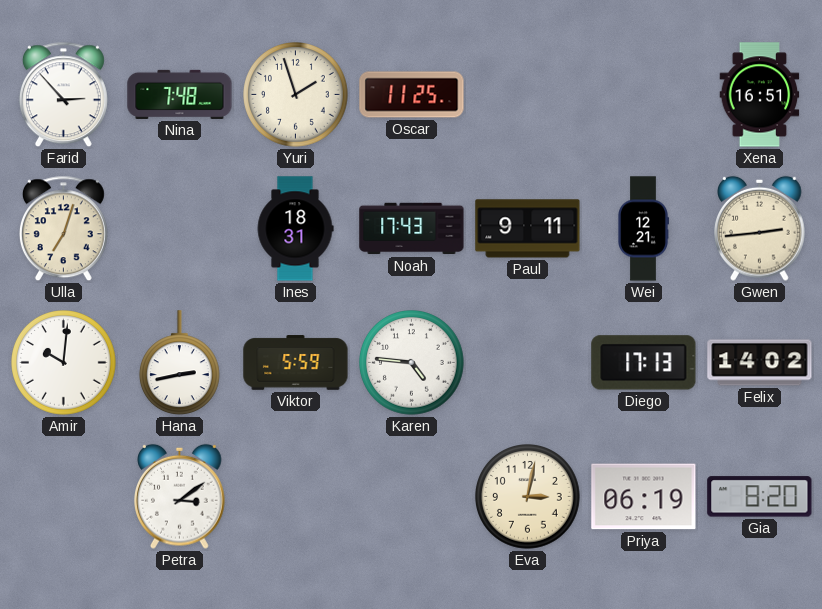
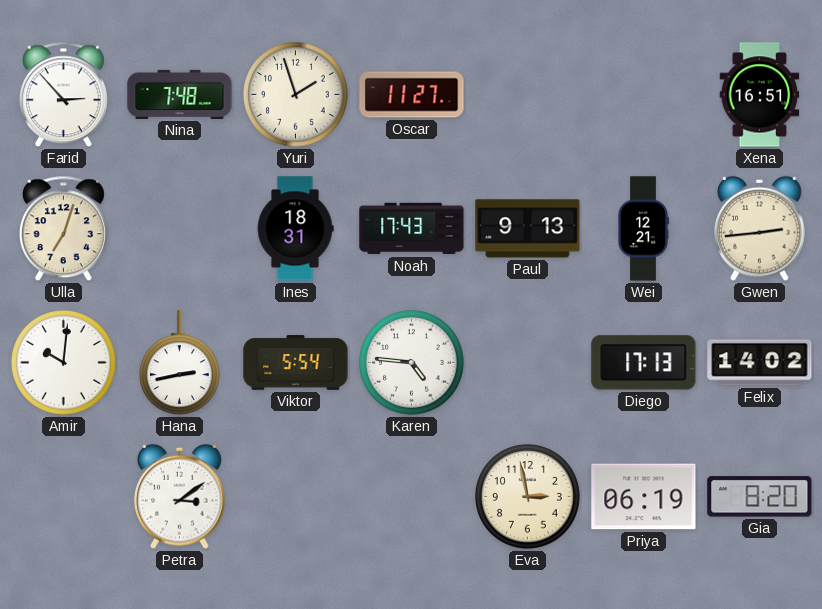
Oscar: 11:25 -> 11:27
Paul: 9:11 -> 9:13
Viktor: 5:59 -> 5:54
Eva: 3:02 -> 2:58
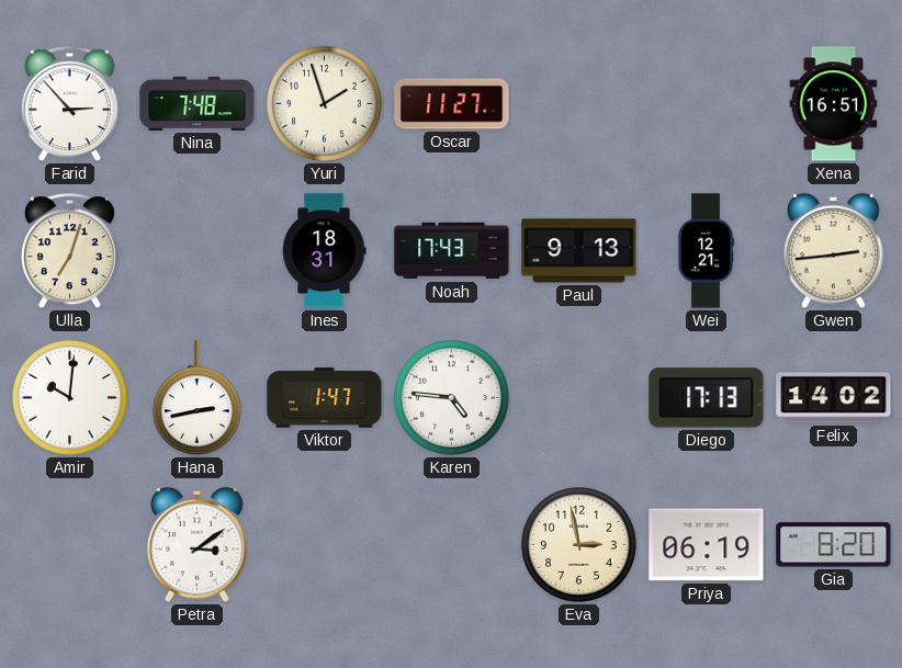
Viktor: 5:54 -> 1:47
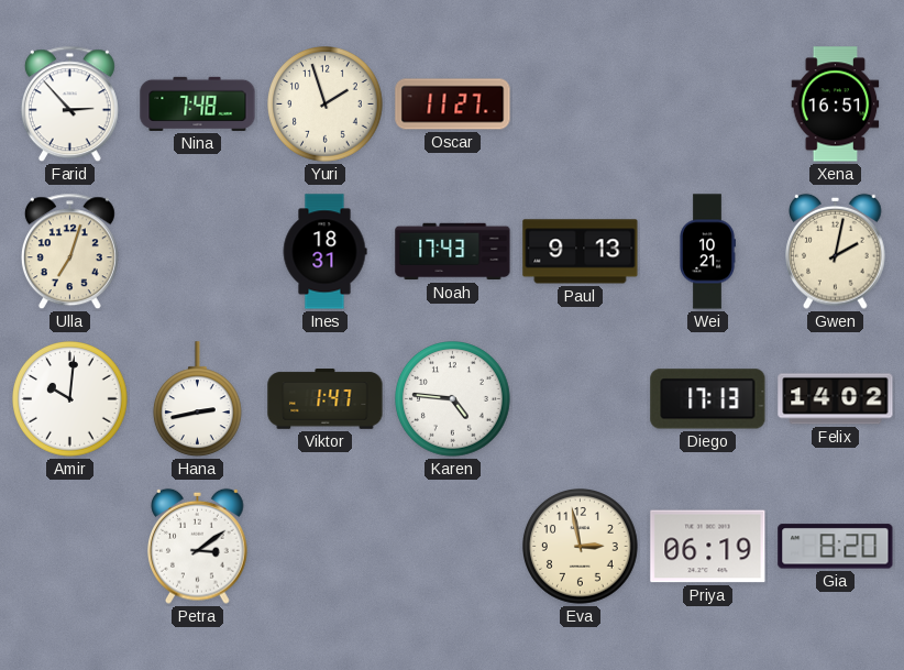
Wei: 12:21 -> 10:21
Gwen: 2:44 -> 2:02
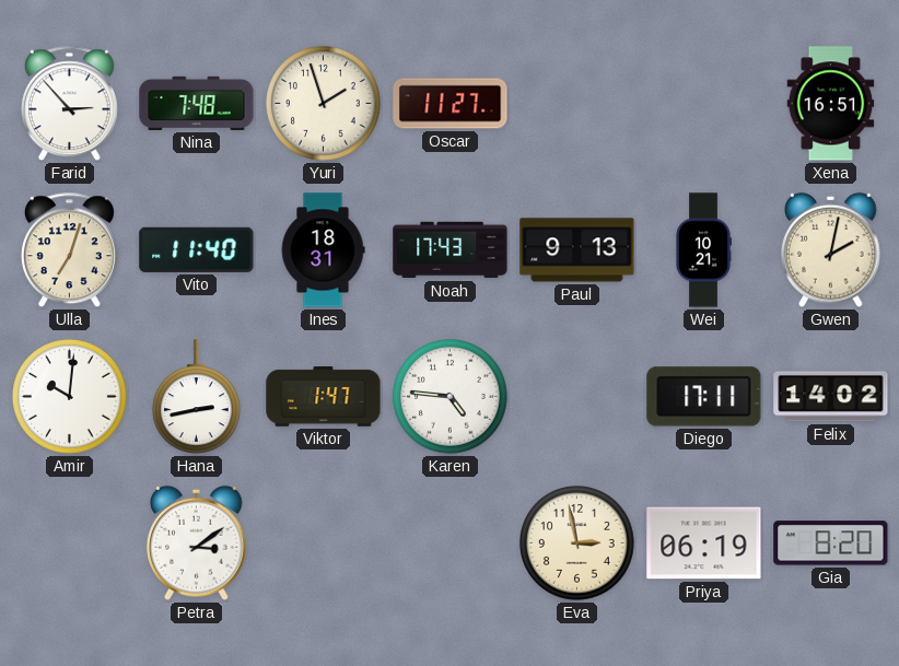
Vito: none -> 11:40
Diego: 17:13 -> 17:11
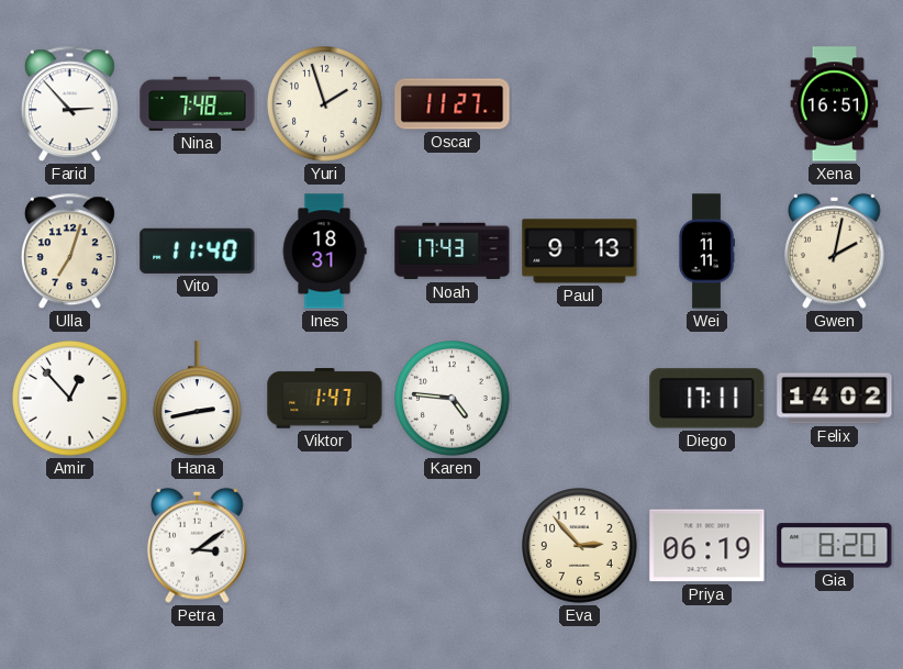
Wei: 10:21 -> 11:11
Amir: 10:01 -> 12:53
Eva: 2:58 -> 2:53
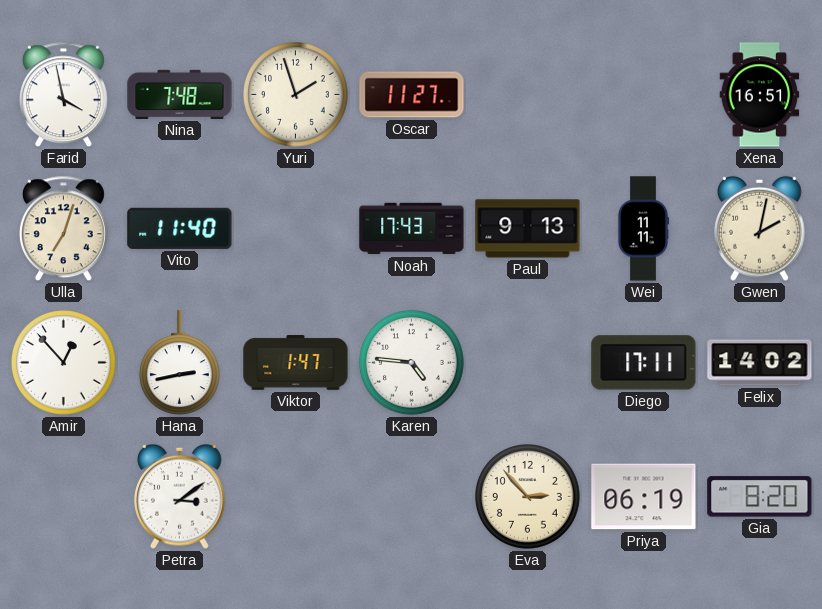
Farid: 2:53 -> 3:58
Ines: 18:31 -> none
